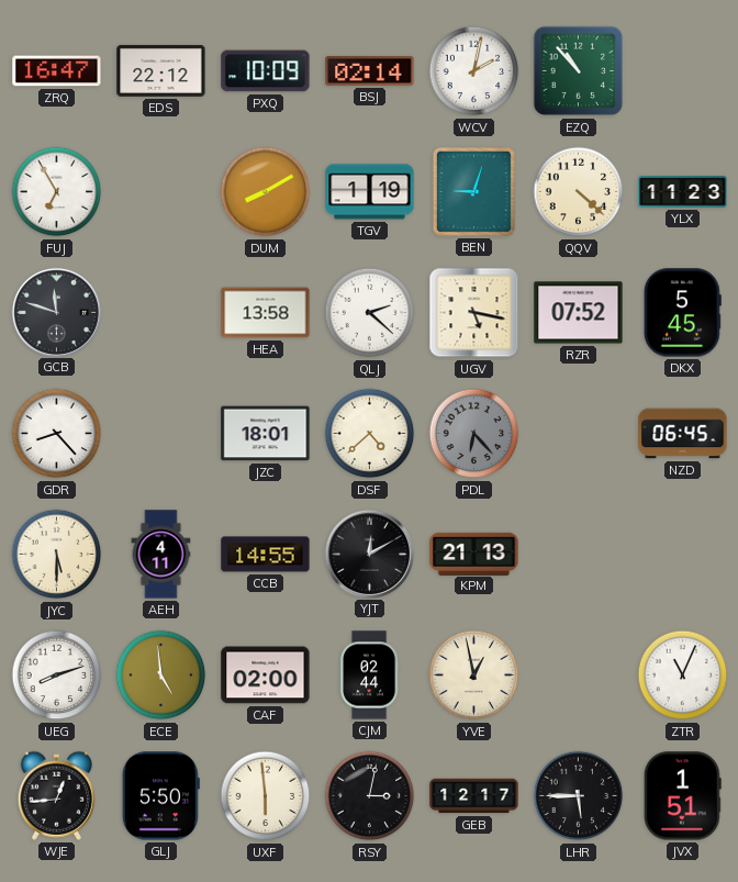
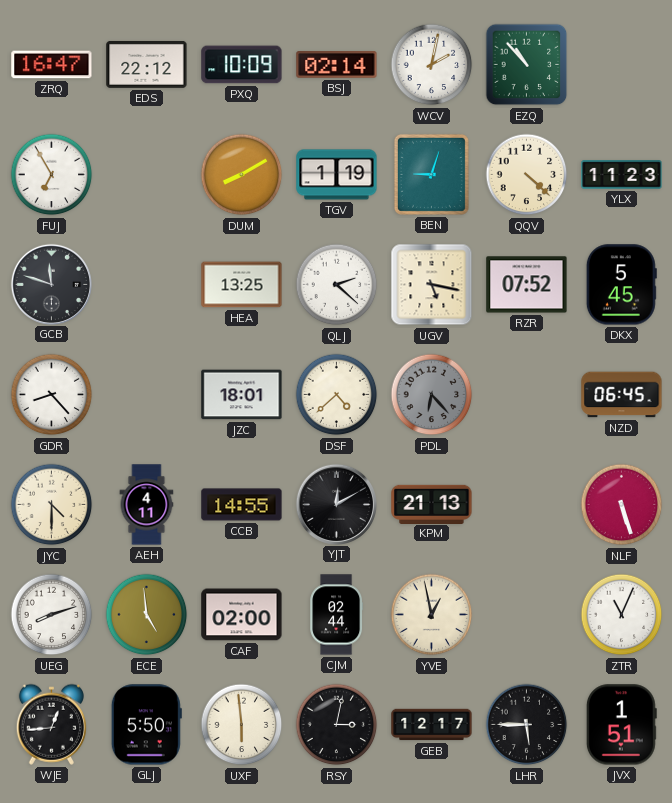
HEA: 13:58 -> 13:25
JYC: 5:30 -> 4:30
NLF: none -> 5:27
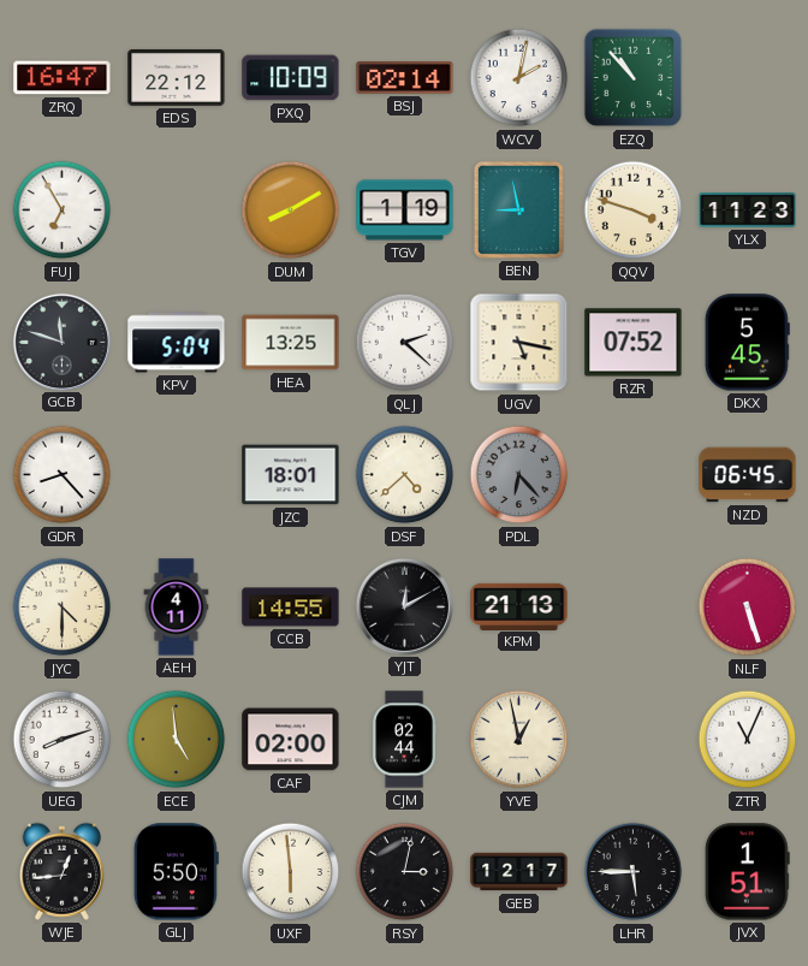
BEN: 9:03 -> 8:58
QQV: 4:22 -> 3:48
KPV: none -> 5:04
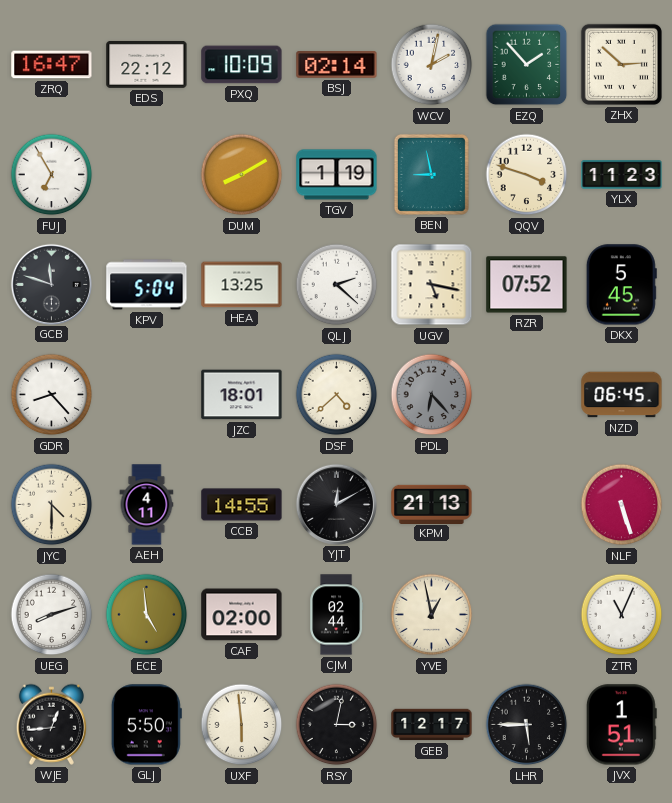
EZQ: 10:53 -> 1:53
ZHX: none -> 2:52
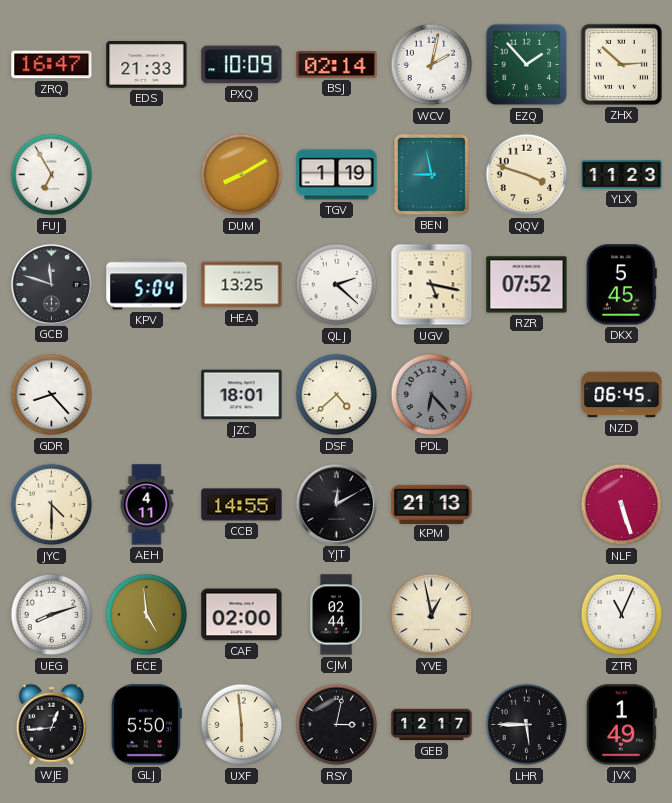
EDS: 22:12 -> 21:33
JVX: 1:51 -> 1:49
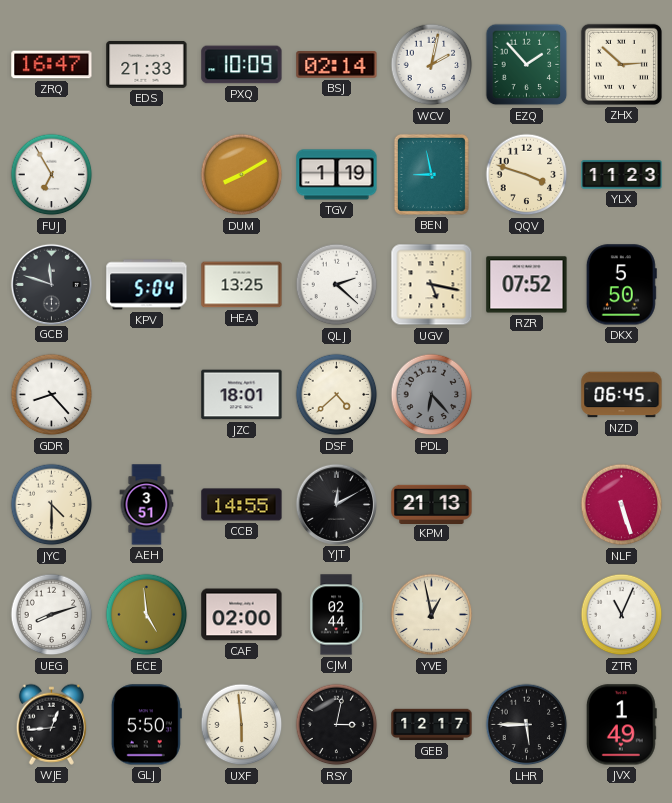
DKX: 5:45 -> 5:50
AEH: 4:11 -> 3:51
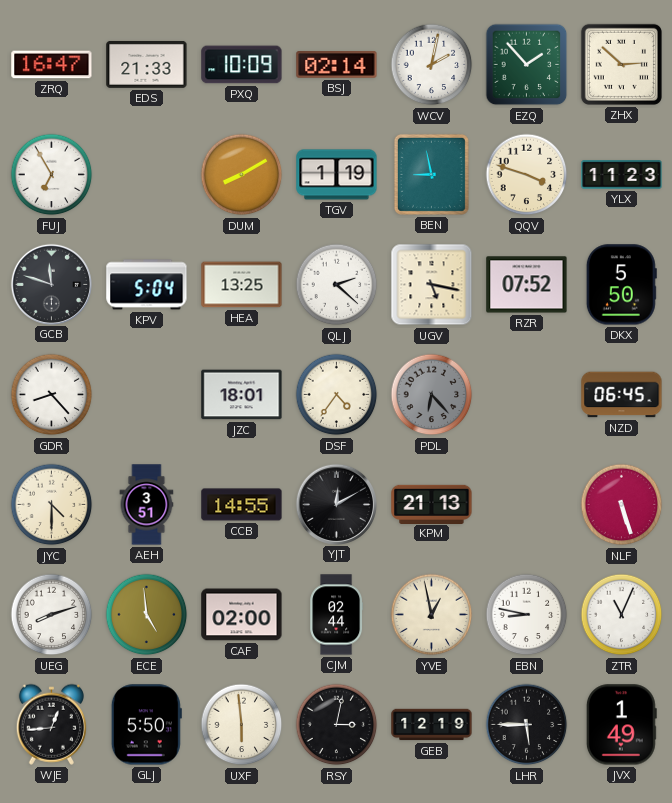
DSF: 4:38 -> 4:36
EBN: none -> 8:47
GEB: 12:17 -> 12:19
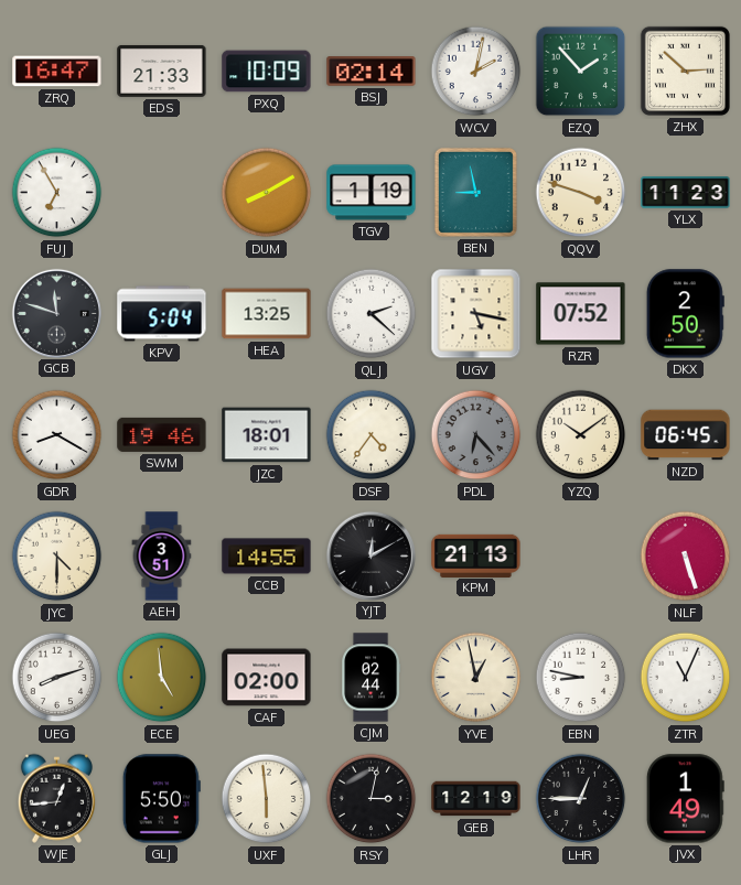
DKX: 5:50 -> 2:50
GDR: 8:23 -> 8:20
SWM: none -> 19:46
YZQ: none -> 10:09
LHR: 5:45 -> 12:45
